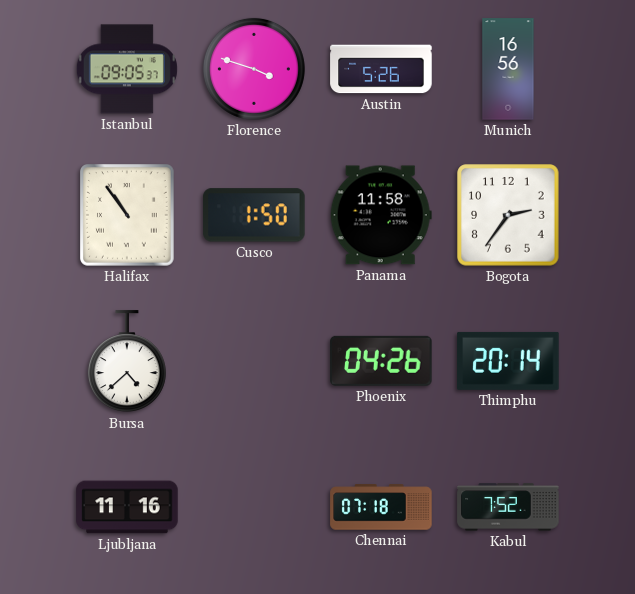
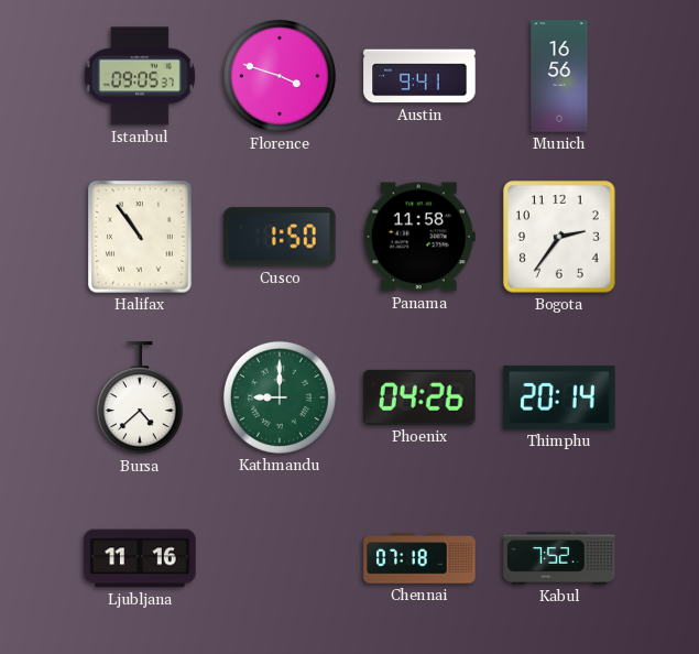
Austin: 5:26 -> 9:41
Kathmandu: none -> 9:00
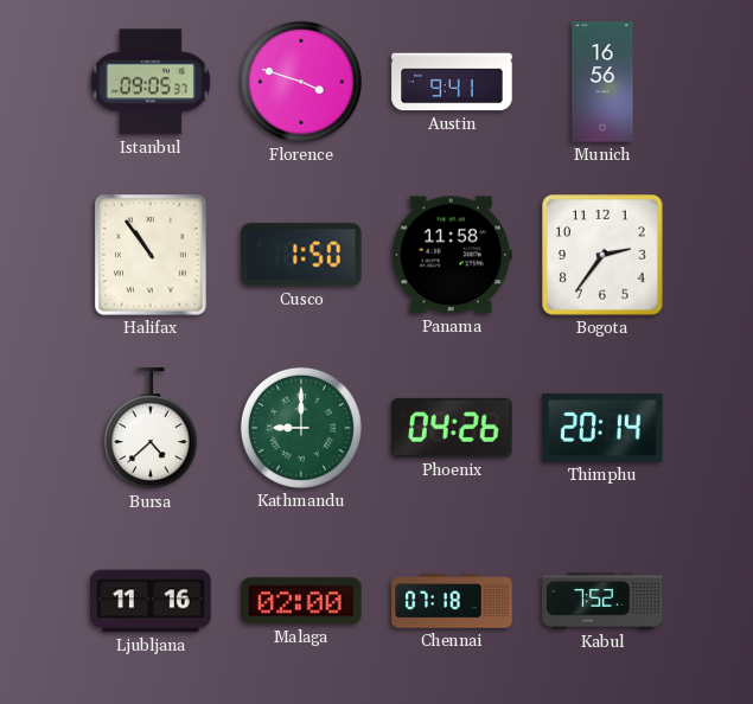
Malaga: none -> 02:00
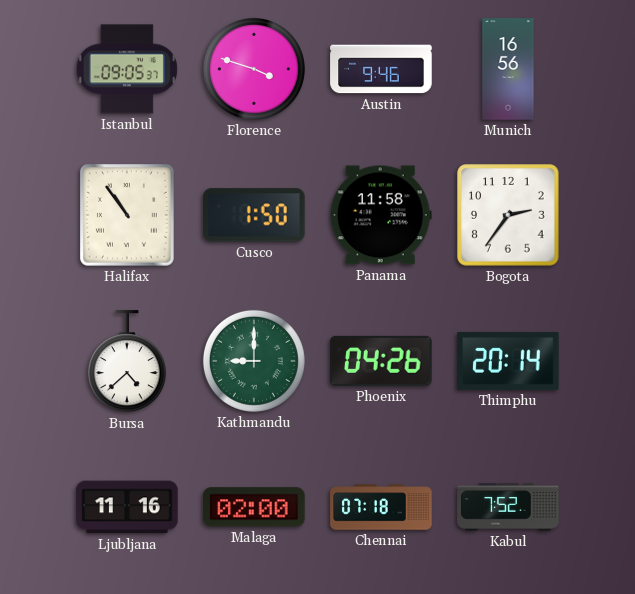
Austin: 9:41 -> 9:46
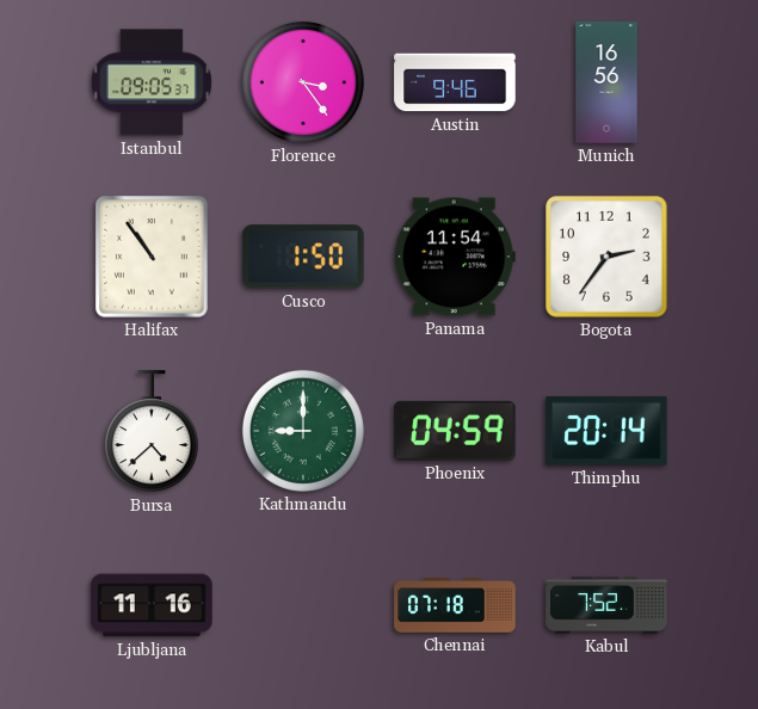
Florence: 3:48 -> 3:24
Panama: 11:58 -> 11:54
Phoenix: 04:26 -> 04:59
Malaga: 02:00 -> none
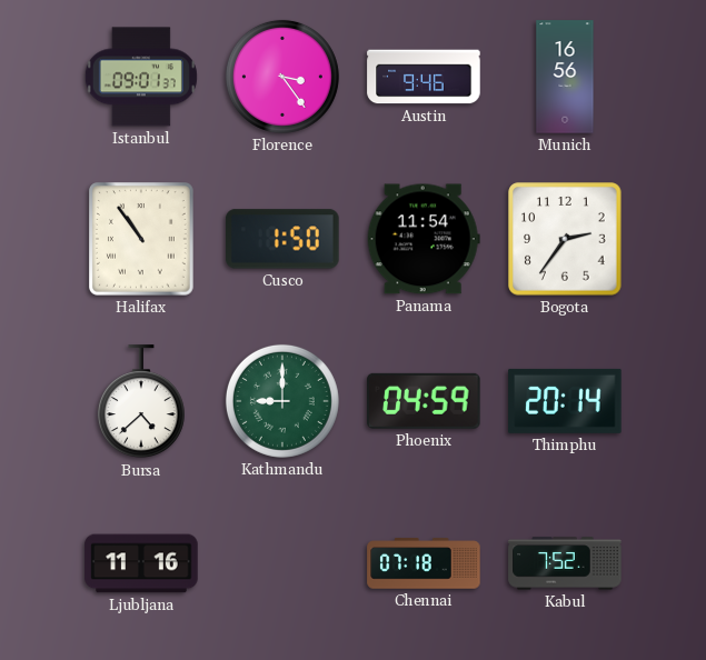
Istanbul: 09:05 -> 09:01
